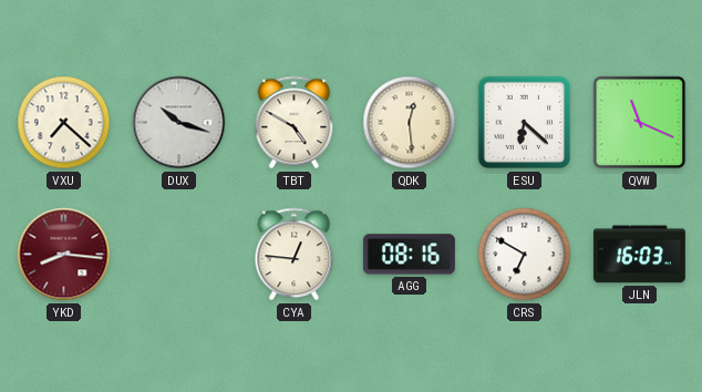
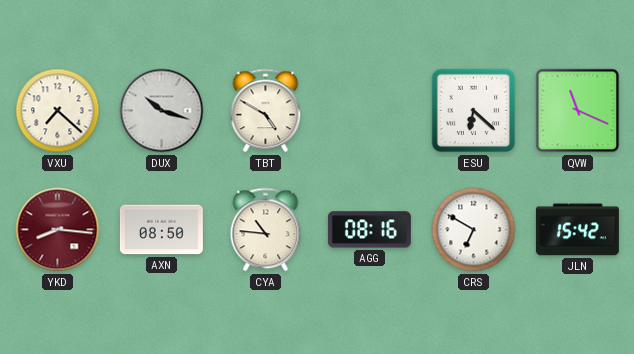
QDK: 12:29 -> none
AXN: none -> 08:50
CYA: 12:46 -> 10:46
JLN: 16:03 -> 15:42
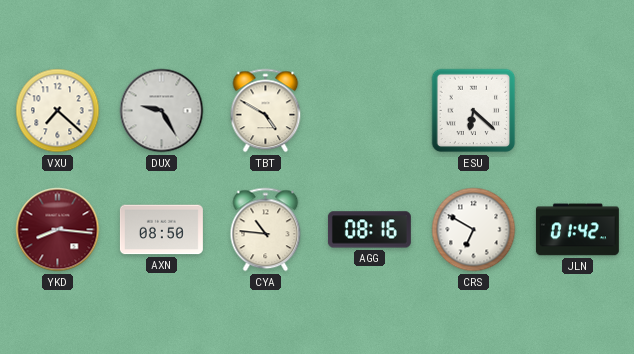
DUX: 10:18 -> 9:25
QVW: 11:19 -> none
JLN: 15:42 -> 01:42
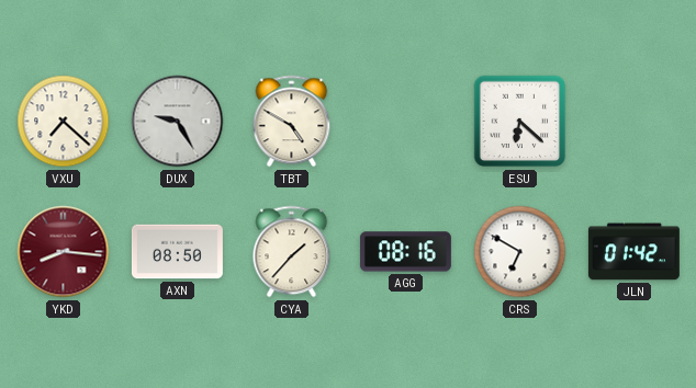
CYA: 10:46 -> 1:37
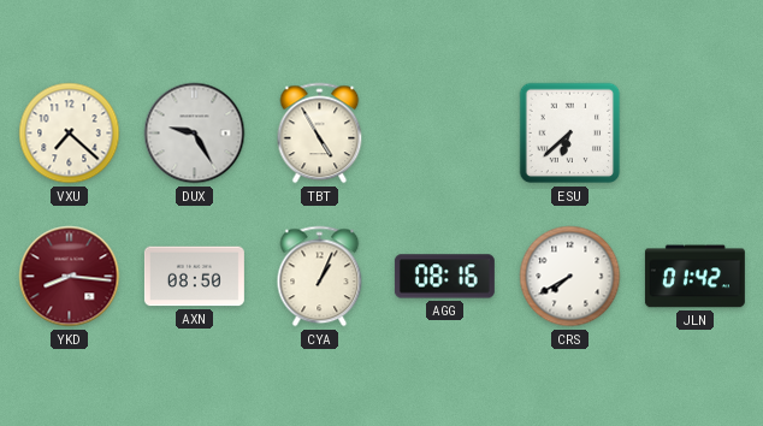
TBT: 4:50 -> 4:55
ESU: 6:22 -> 6:38
CYA: 1:37 -> 1:04
CRS: 6:50 -> 7:40
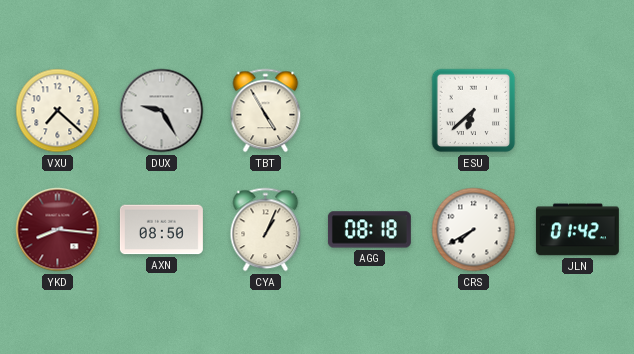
AGG: 08:16 -> 08:18
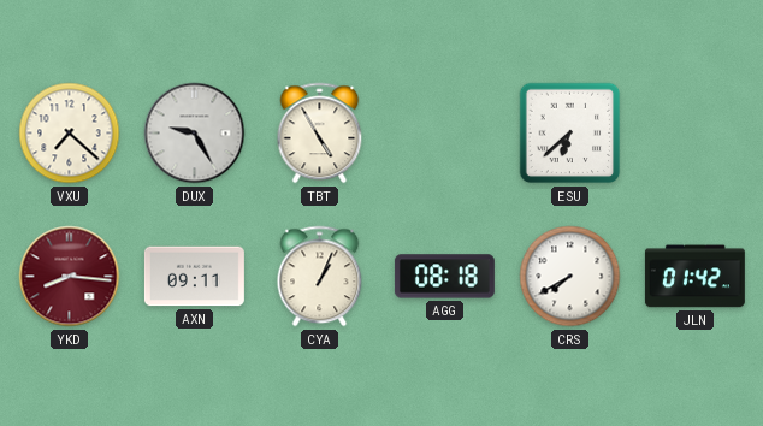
AXN: 08:50 -> 09:11
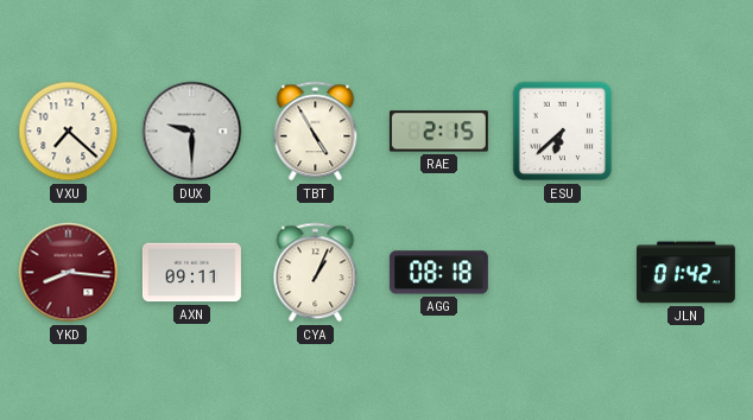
DUX: 9:25 -> 9:30
RAE: none -> 2:15
CRS: 7:40 -> none
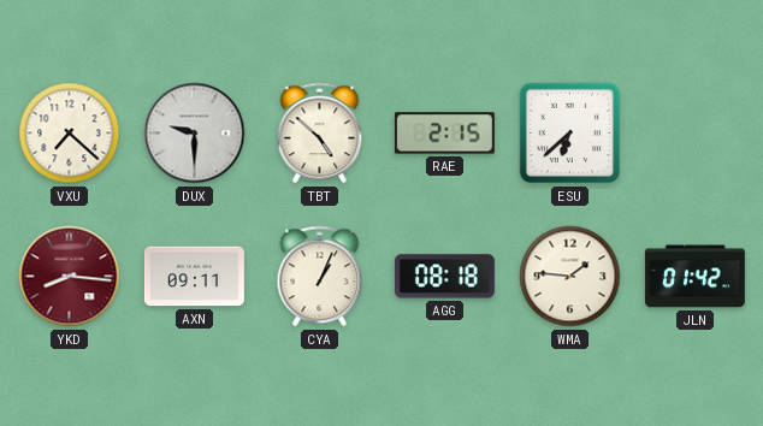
TBT: 4:55 -> 4:52
WMA: none -> 1:46
